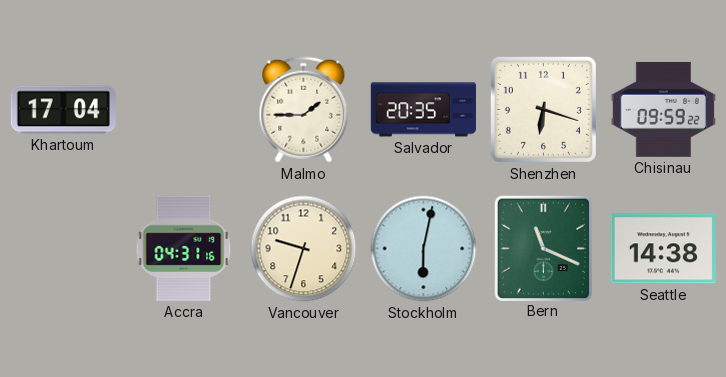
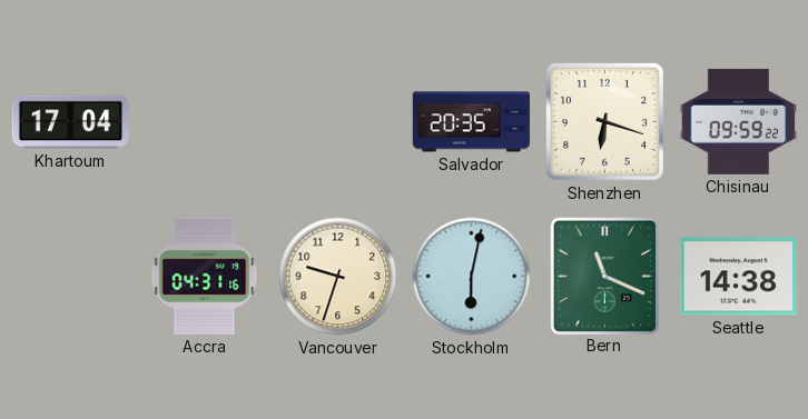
Malmo: 1:45 -> none
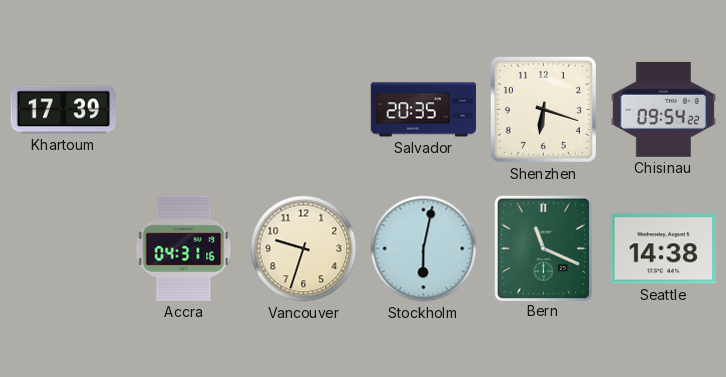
Khartoum: 17:04 -> 17:39
Chisinau: 09:59 -> 09:54
